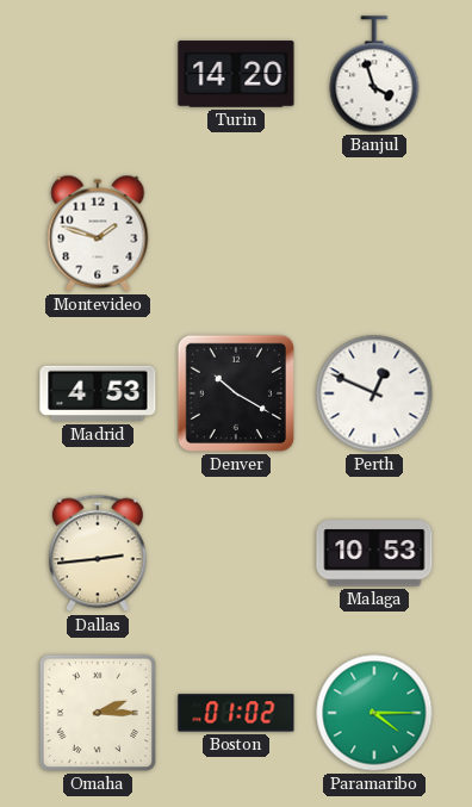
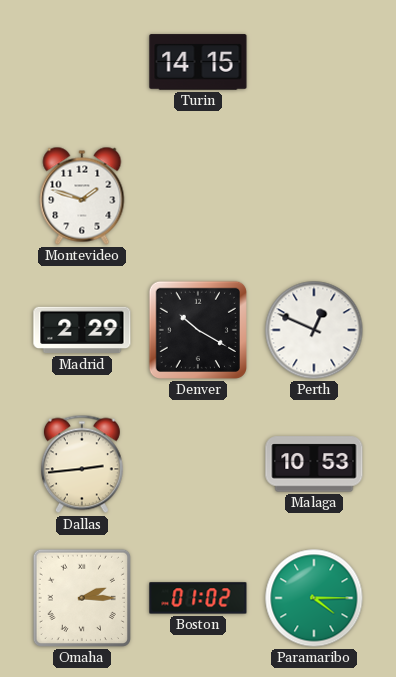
Turin: 14:20 -> 14:15
Banjul: 3:57 -> none
Madrid: 4:53 -> 2:29
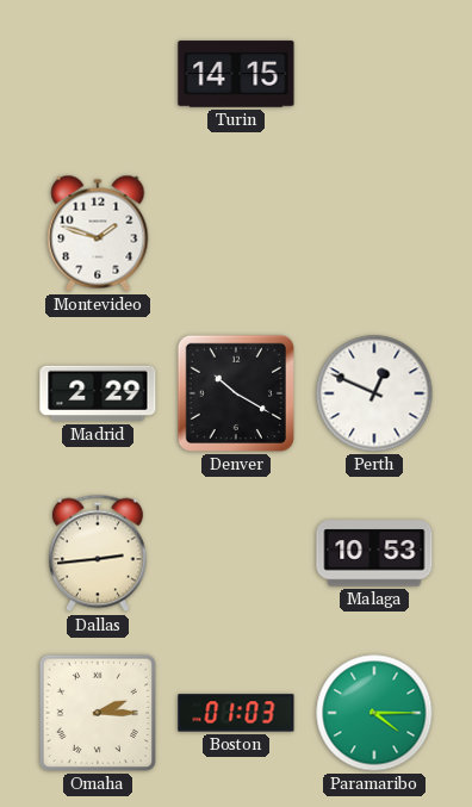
Boston: 01:02 -> 01:03
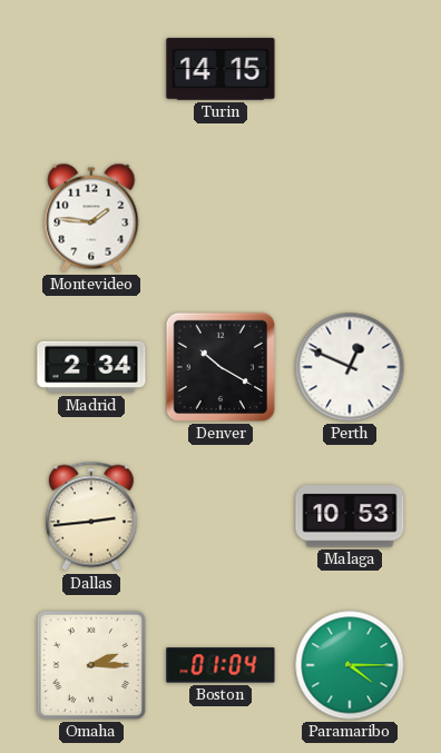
Montevideo: 1:48 -> 1:46
Madrid: 2:29 -> 2:34
Boston: 01:03 -> 01:04
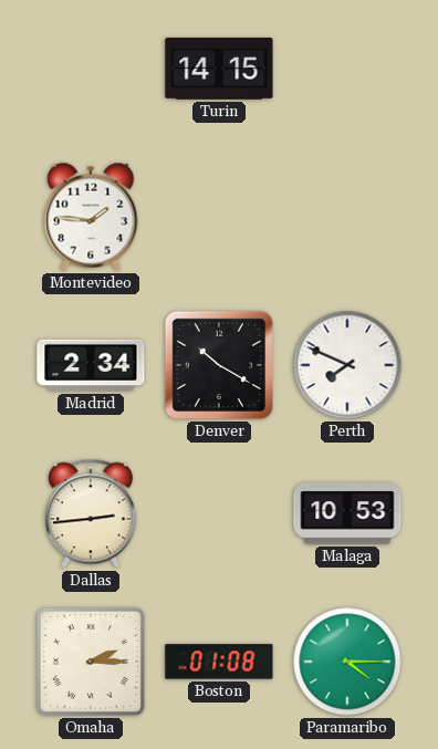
Perth: 12:49 -> 7:49
Boston: 01:04 -> 01:08
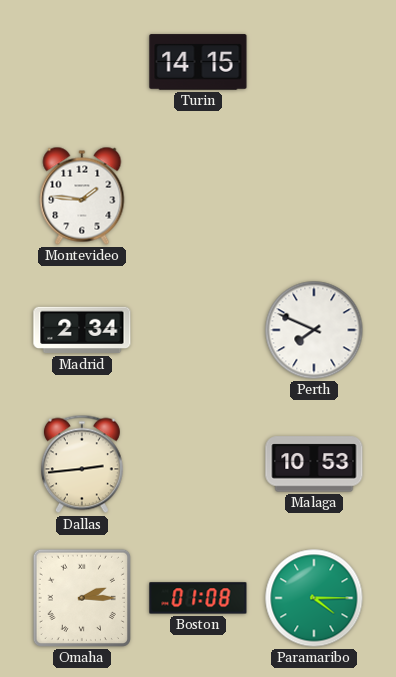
Denver: 10:20 -> none
